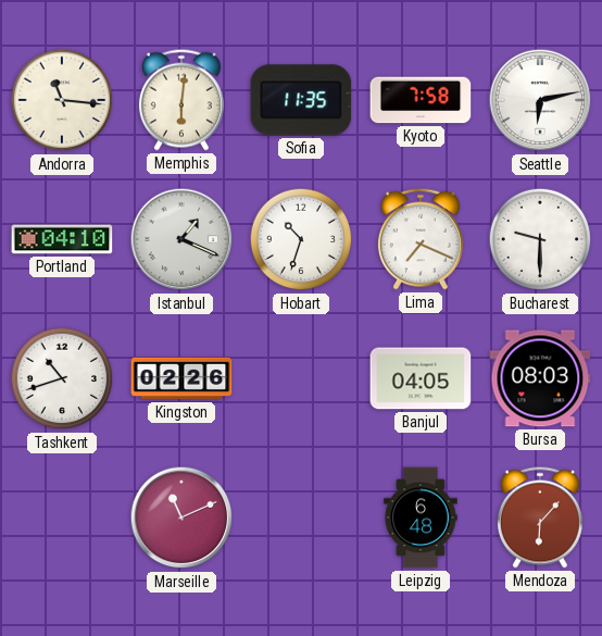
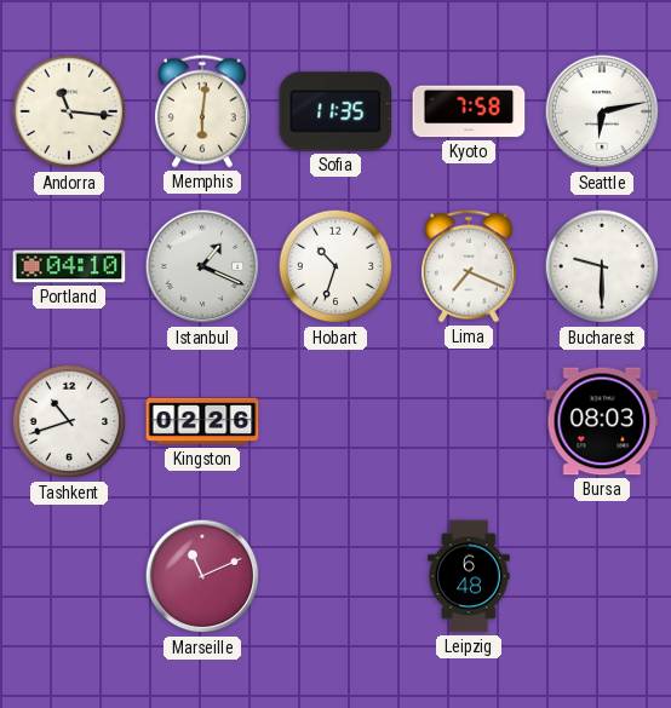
Banjul: 04:05 -> none
Mendoza: 6:07 -> none
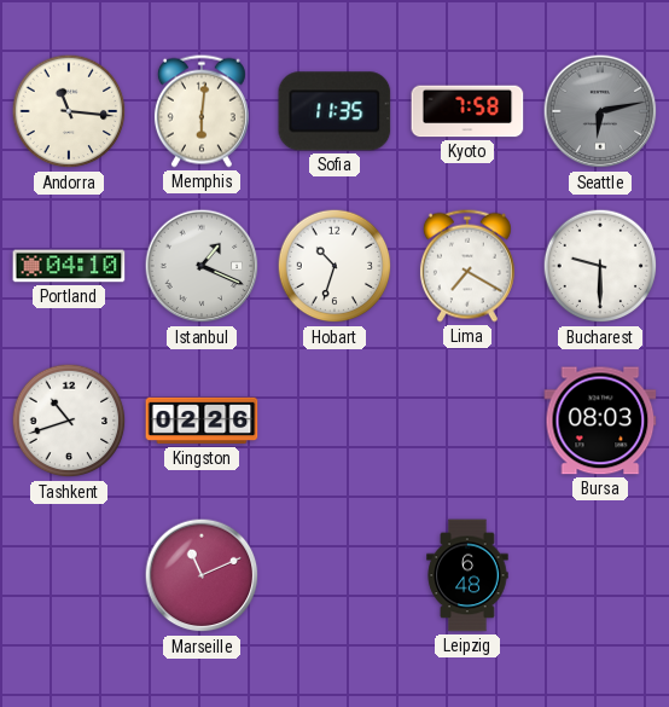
Seattle dial: white -> grey
Lima: 7:19 -> 7:20
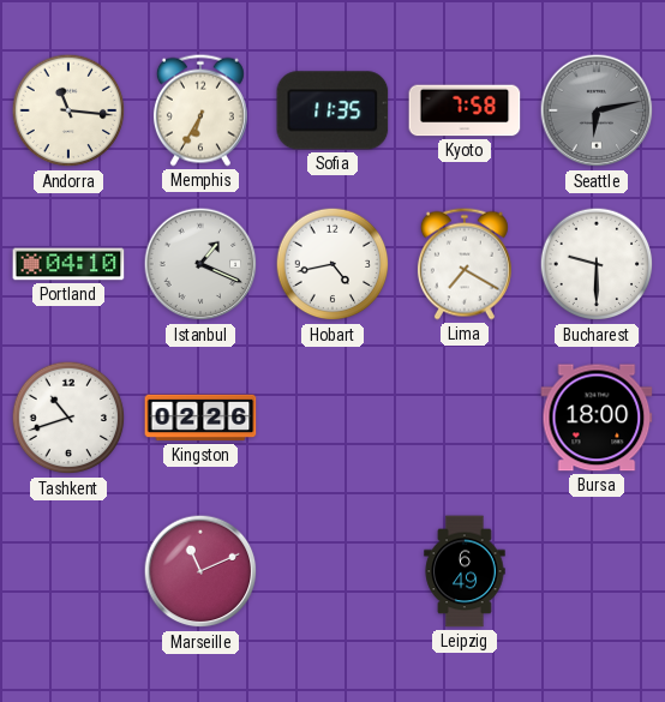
Memphis: 6:01 -> 6:35
Hobart: 10:33 -> 4:43
Bursa: 08:03 -> 18:00
Leipzig: 6:48 -> 6:49
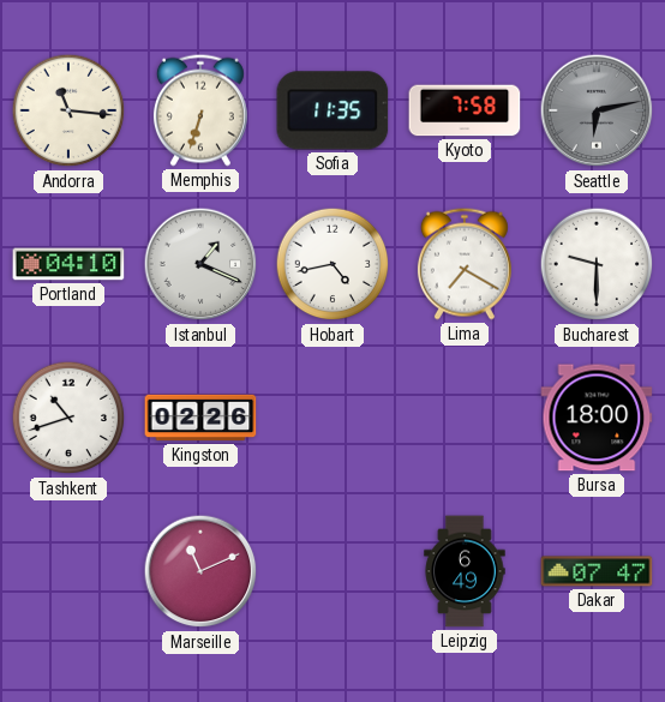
Memphis: 6:35 -> 6:33
Dakar: none -> 07:47
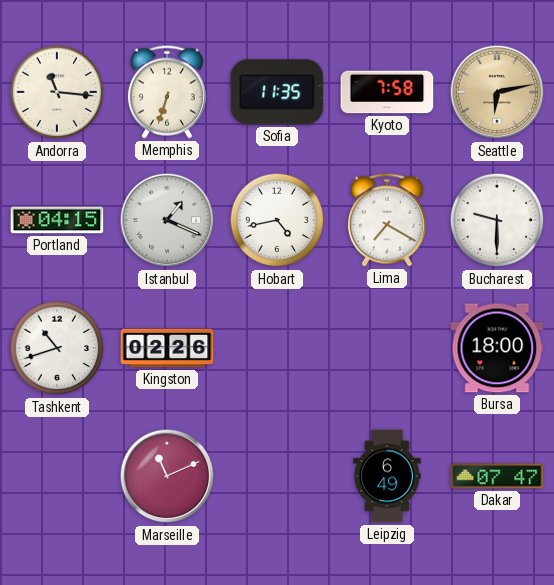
Seattle dial: grey -> champagne
Portland: 04:10 -> 04:15
